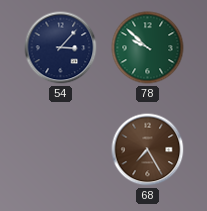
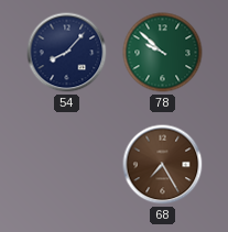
54: 3:07 -> 8:07
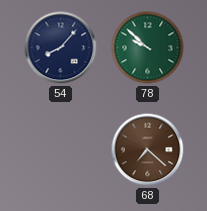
68: 7:25 -> 7:22
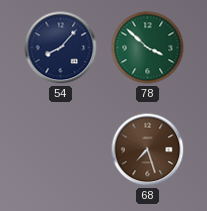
78: 9:52 -> 3:52
68: 7:22 -> 7:27
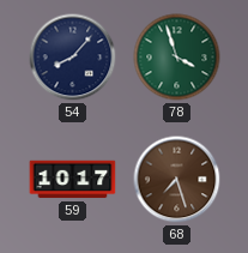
78: 3:52 -> 3:57
59: none -> 10:17
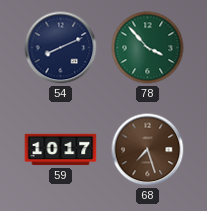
54: 8:07 -> 8:11
78: 3:57 -> 3:53
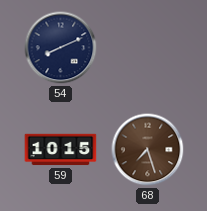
78: 3:53 -> none
59: 10:17 -> 10:15
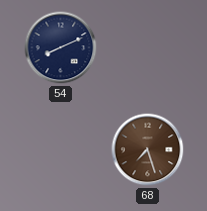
59: 10:15 -> none
